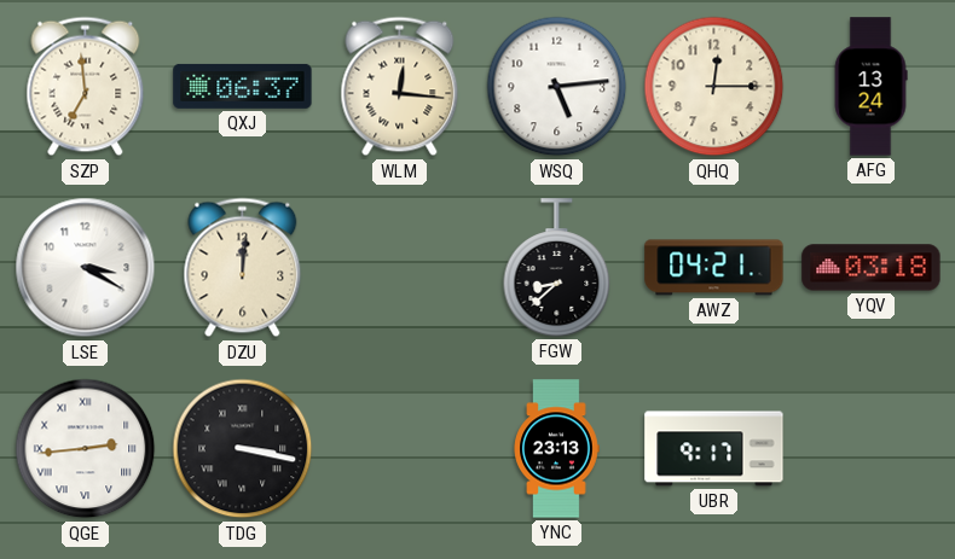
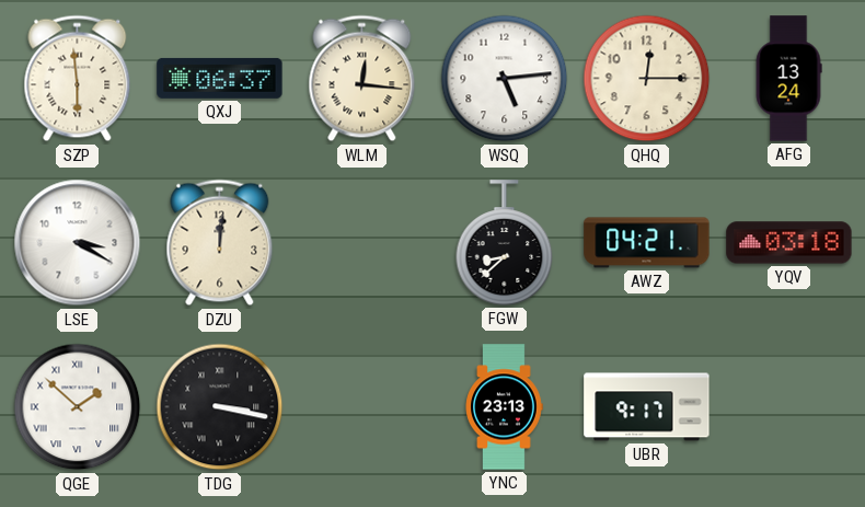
SZP: 6:59 -> 5:59
QGE: 2:44 -> 1:52
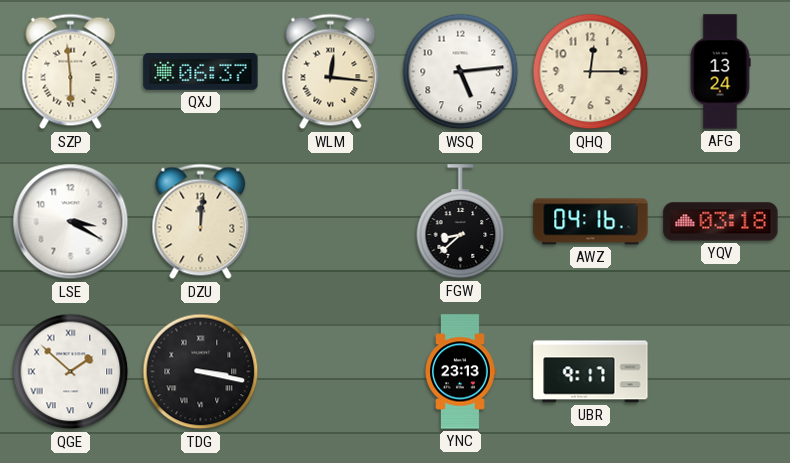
AWZ: 04:21 -> 04:16
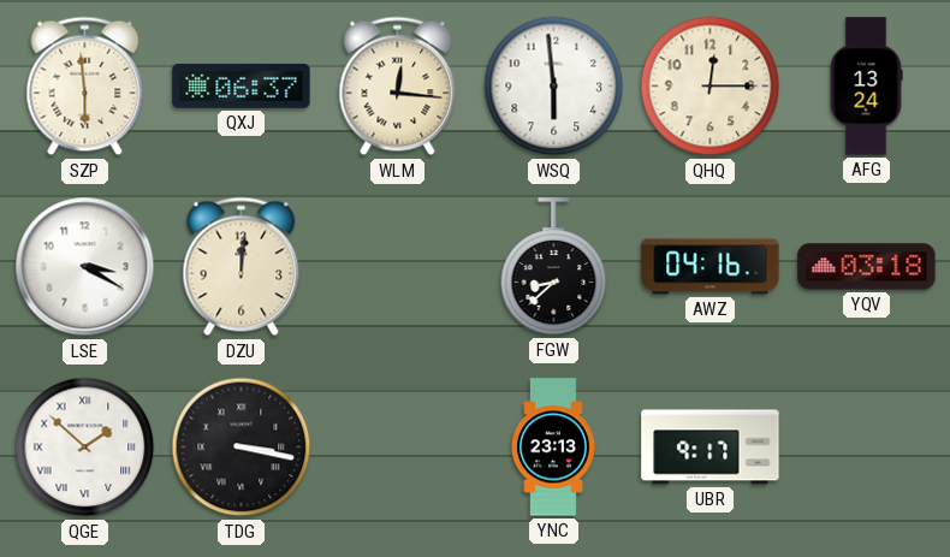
WSQ: 5:14 -> 5:59
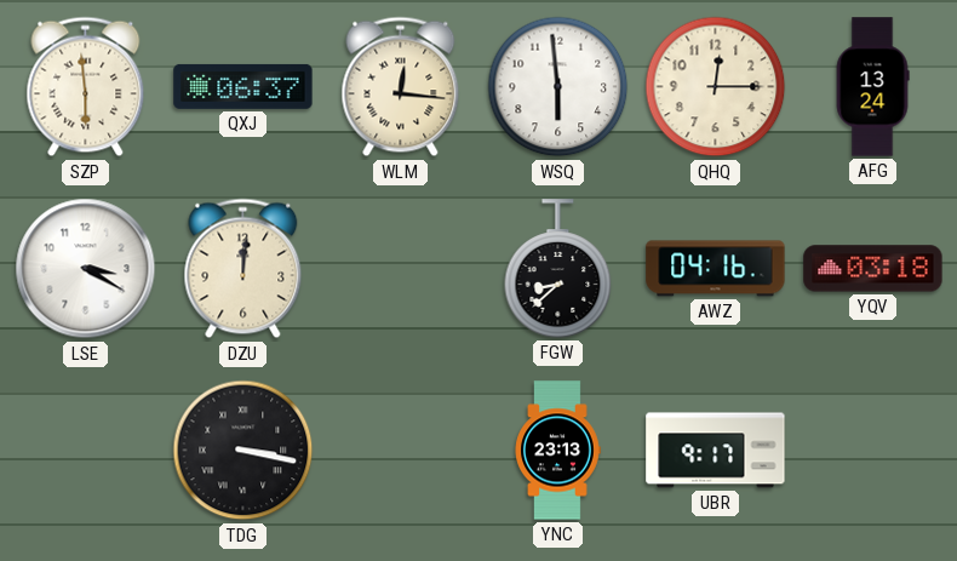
QGE: 1:52 -> none
